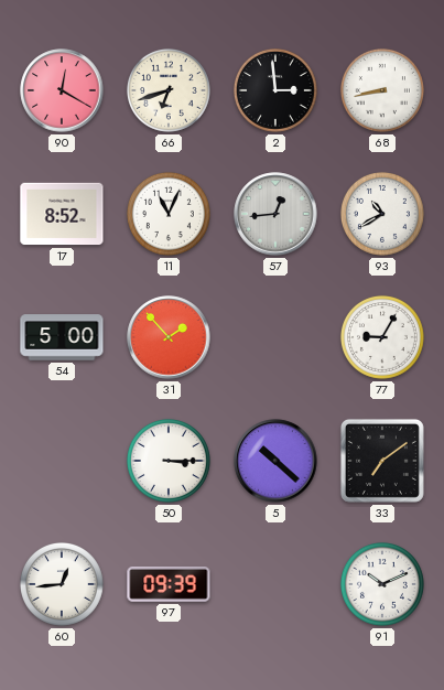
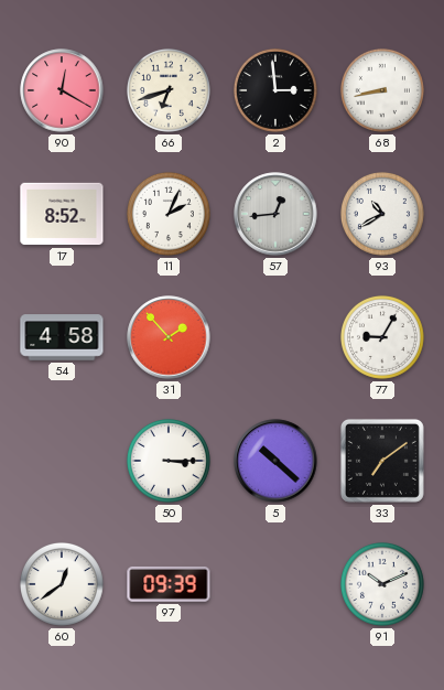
11: 11:04 -> 2:04
54: 5:00 -> 4:58
60: 12:44 -> 12:39
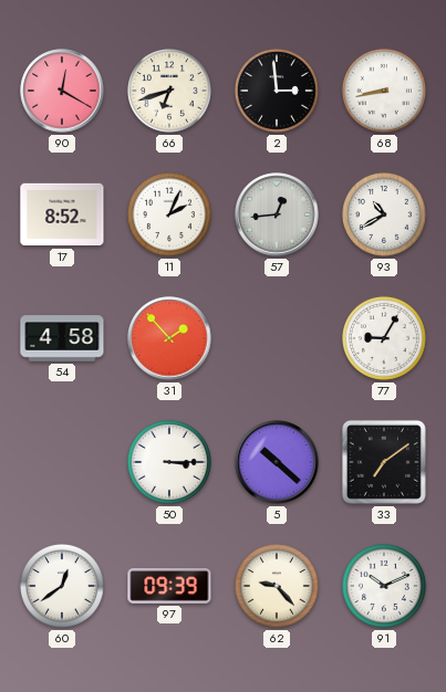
62: none -> 9:23
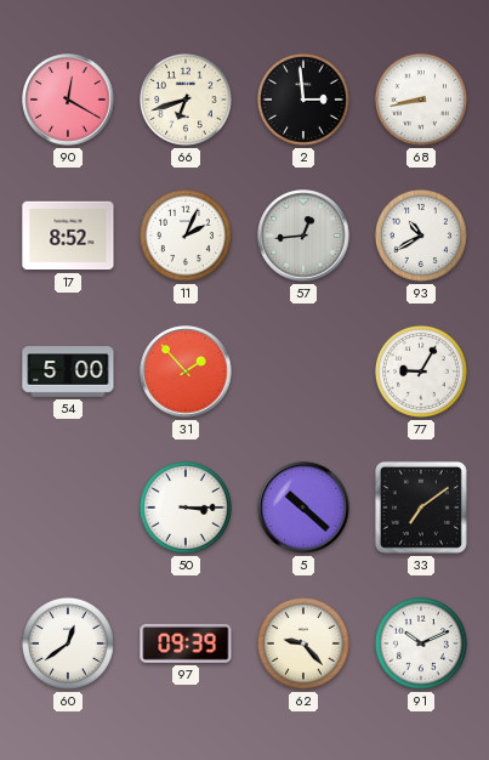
54: 4:58 -> 5:00
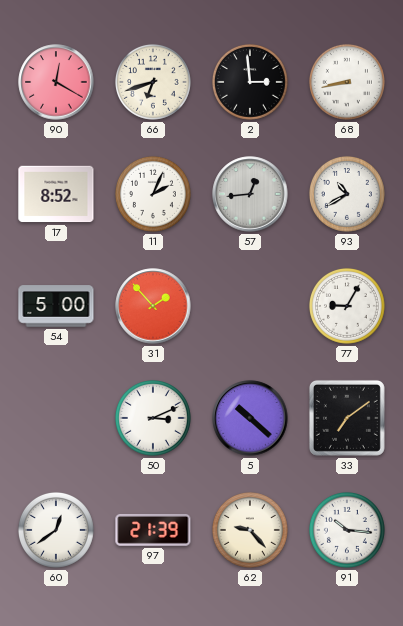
50: 3:15 -> 3:11
97: 09:39 -> 21:39
91: 10:11 -> 10:16
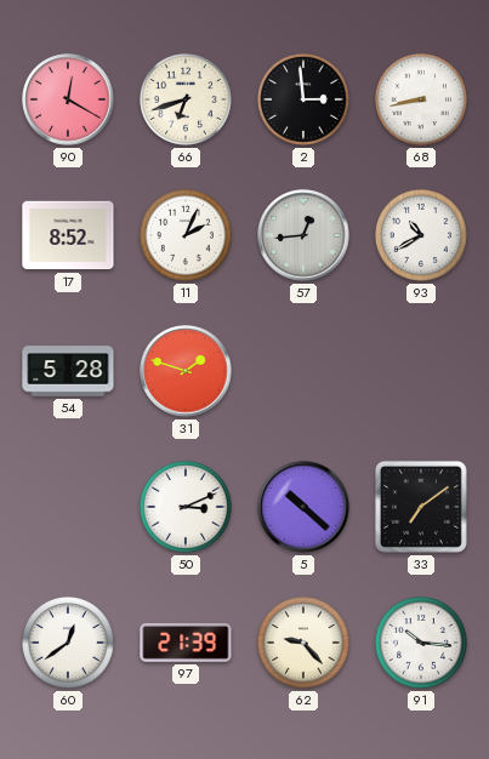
54: 5:00 -> 5:28
31: 1:53 -> 1:48
77: 9:05 -> none
